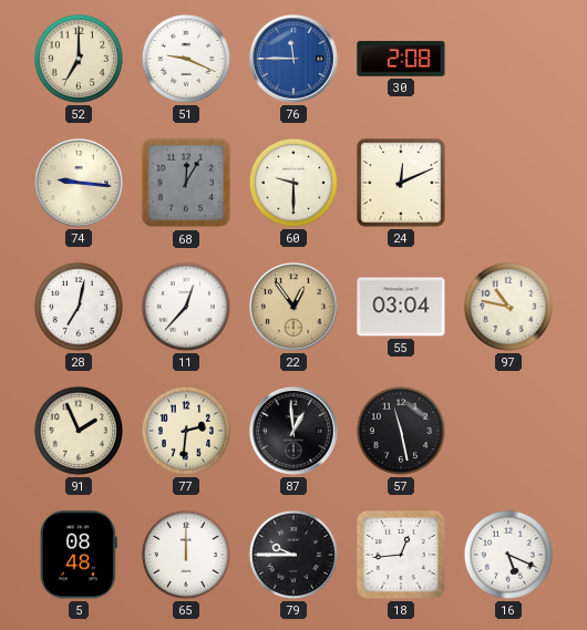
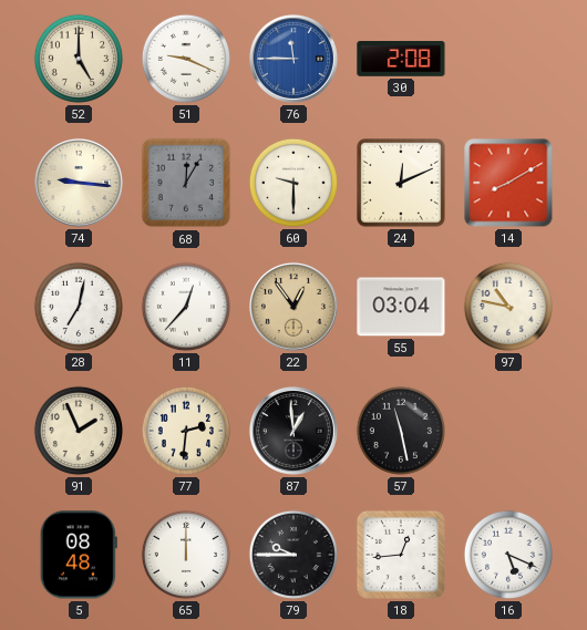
52: 7:00 -> 5:00
14: none -> 8:10
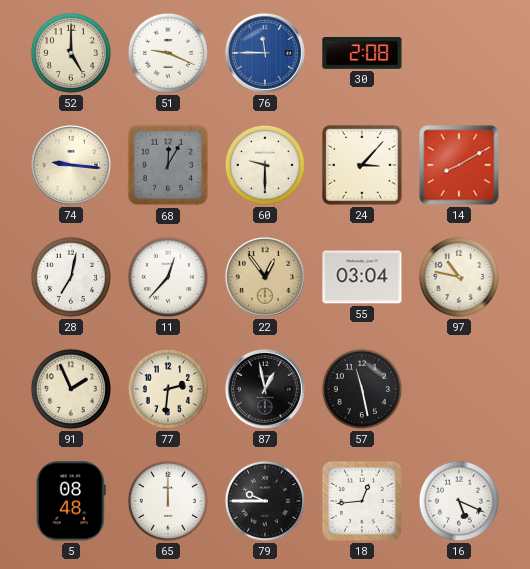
24: 12:11 -> 3:07
87: 12:59 -> 12:58
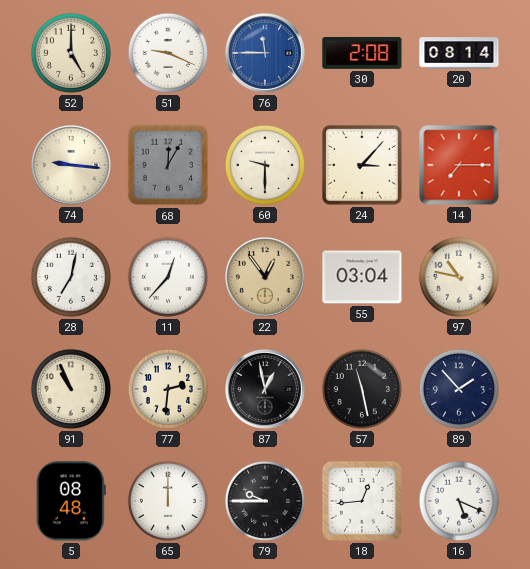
20: none -> 08:14
14: 8:10 -> 7:15
91: 1:56 -> 10:56
89: none -> 1:53
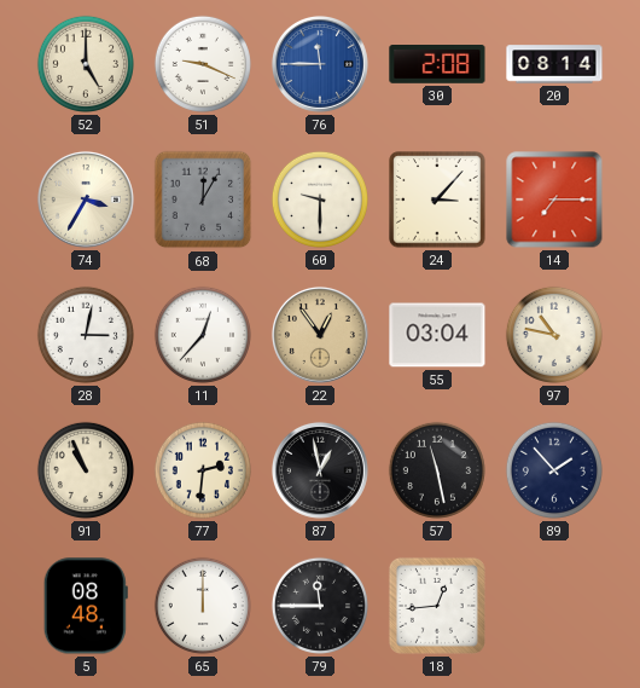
74: 9:16 -> 3:35
28: 7:02 -> 3:02
79: 9:45 -> 11:45
16: 5:19 -> none
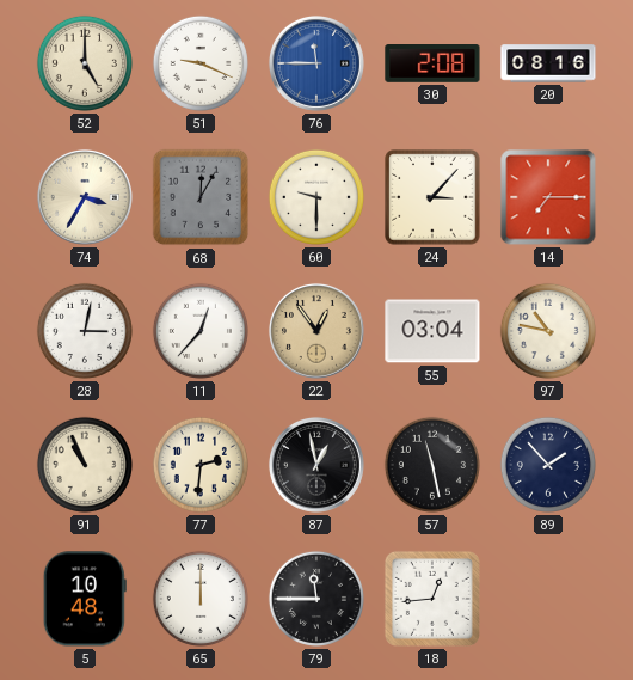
20: 08:14 -> 08:16
5: 08:48 -> 10:48
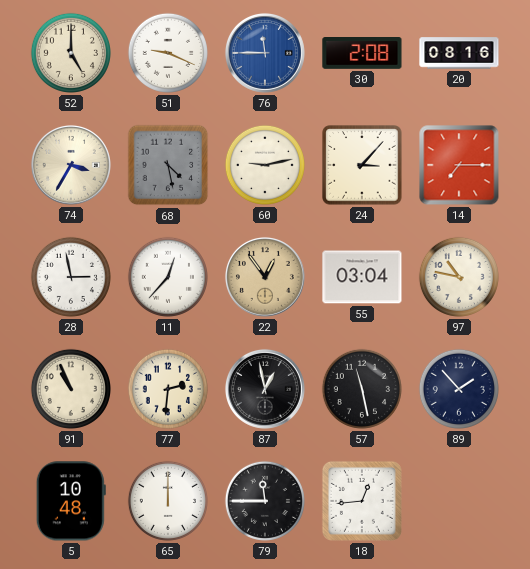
68: 12:05 -> 4:28
60: 9:30 -> 9:13
28: 3:02 -> 2:58
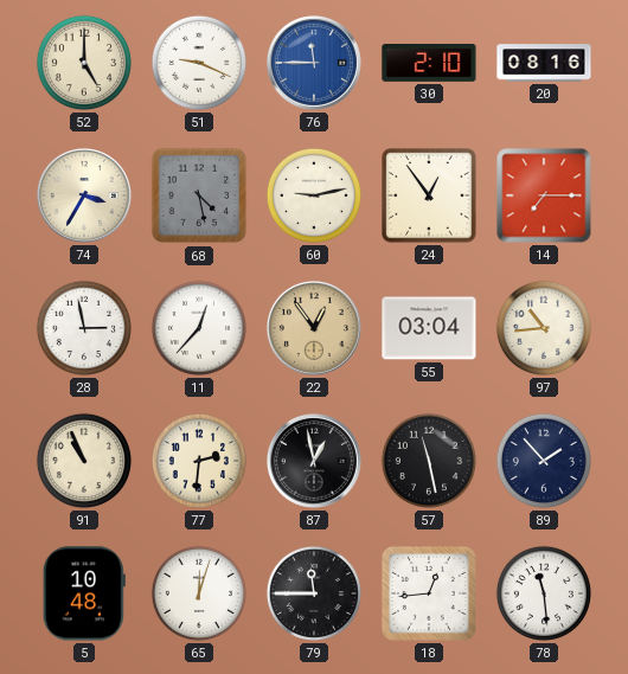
30: 2:08 -> 2:10
24: 3:07 -> 12:54
97: 10:47 -> 10:44
65: 12:00 -> 12:03
78: none -> 11:29
